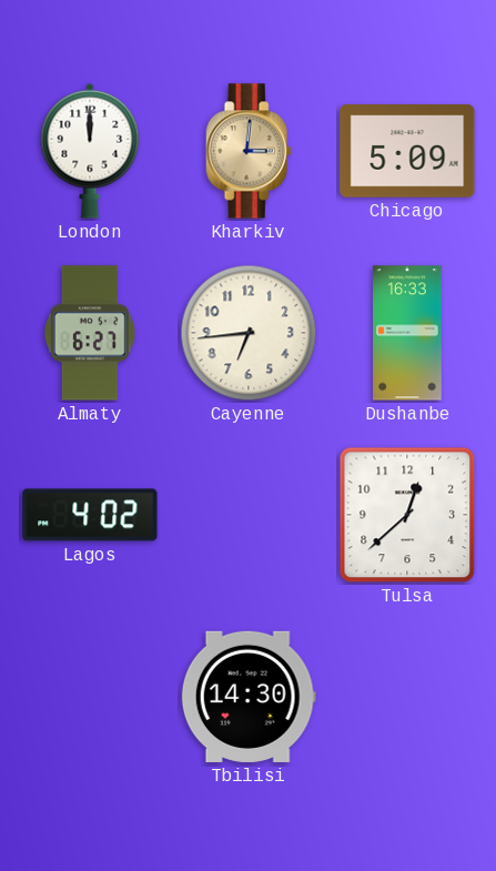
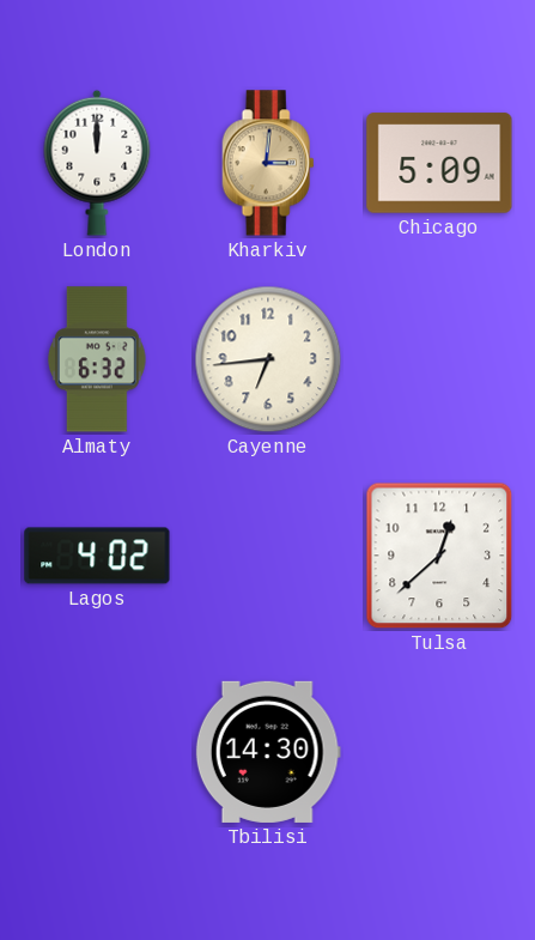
Almaty: 6:27 -> 6:32
Dushanbe: 16:33 -> none
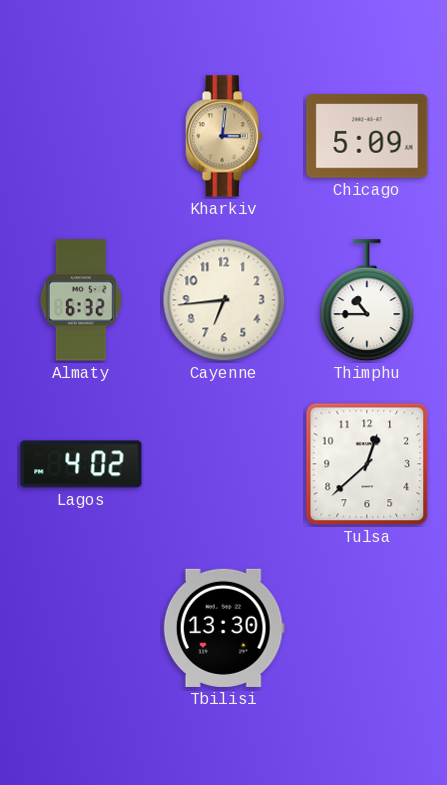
London: 12:00 -> none
Thimphu: none -> 10:45
Tbilisi: 14:30 -> 13:30
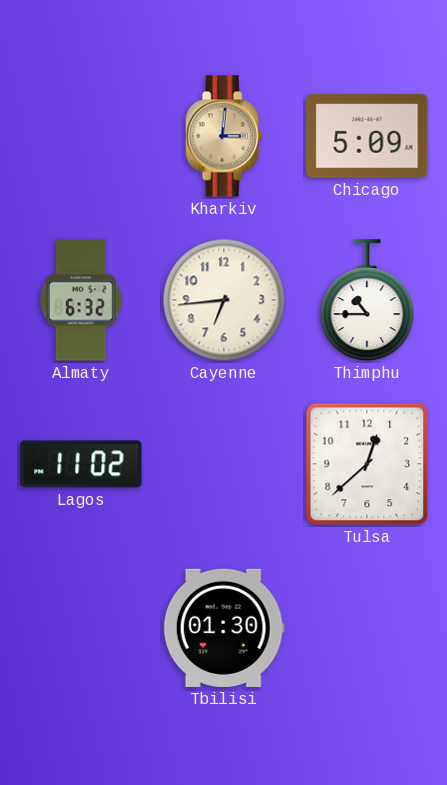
Lagos: 4:02 -> 11:02
Tbilisi: 13:30 -> 01:30
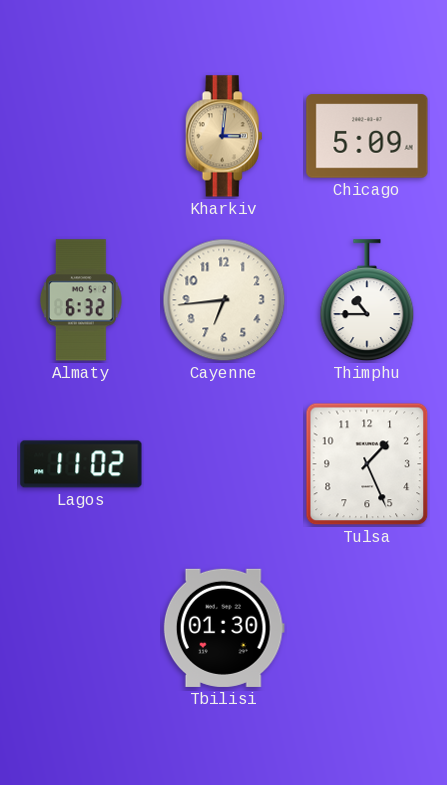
Tulsa: 12:38 -> 1:26
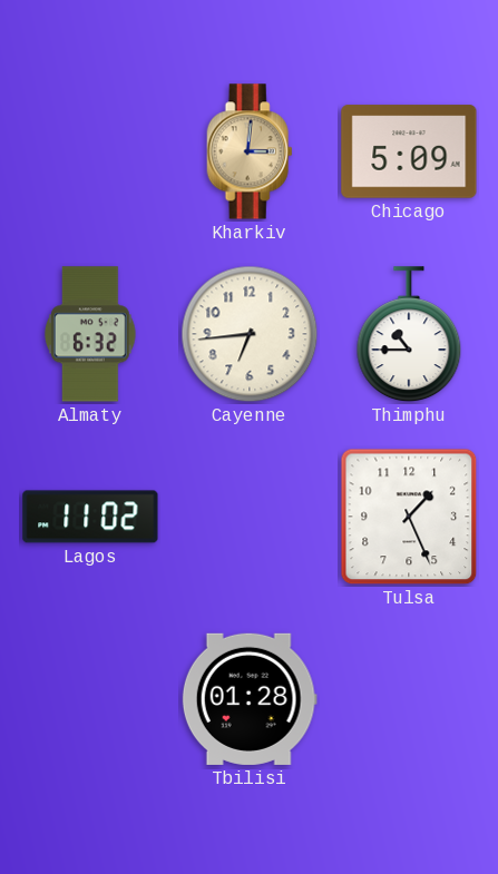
Tbilisi: 01:30 -> 01:28
